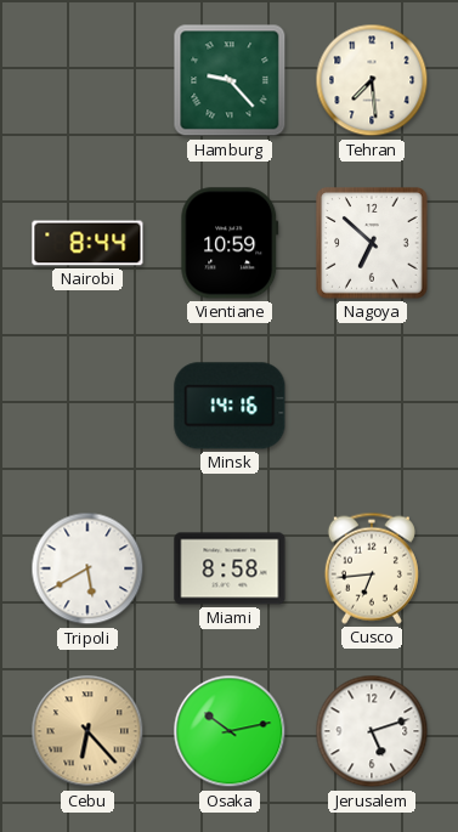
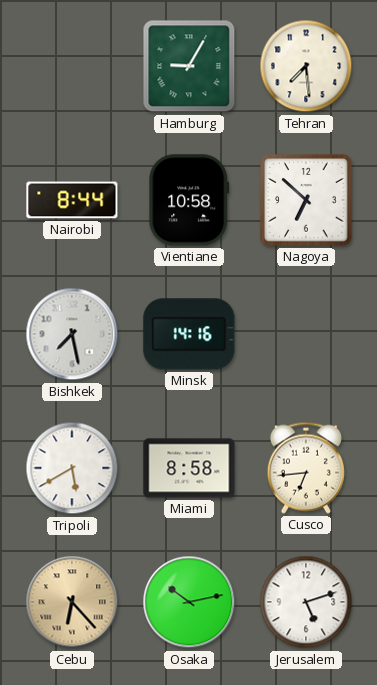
Hamburg: 9:23 -> 9:05
Vientiane: 10:59 -> 10:58
Bishkek: none -> 7:28
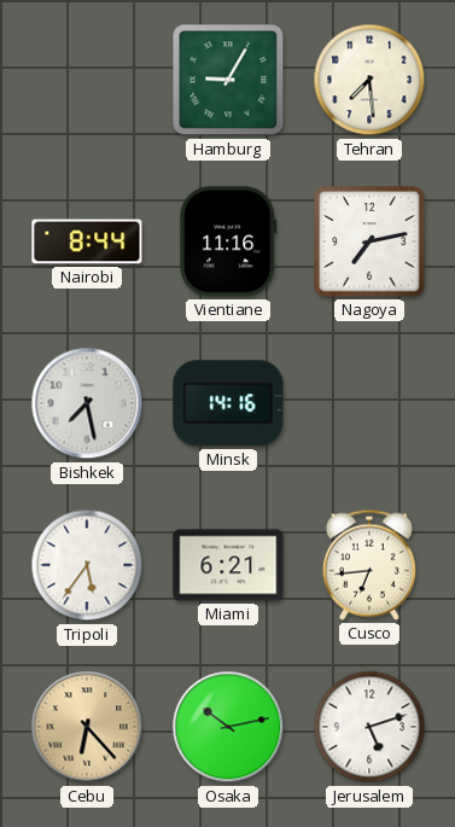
Vientiane: 10:58 -> 11:16
Nagoya: 6:52 -> 7:13
Tripoli: 5:40 -> 5:36
Miami: 8:58 -> 6:21
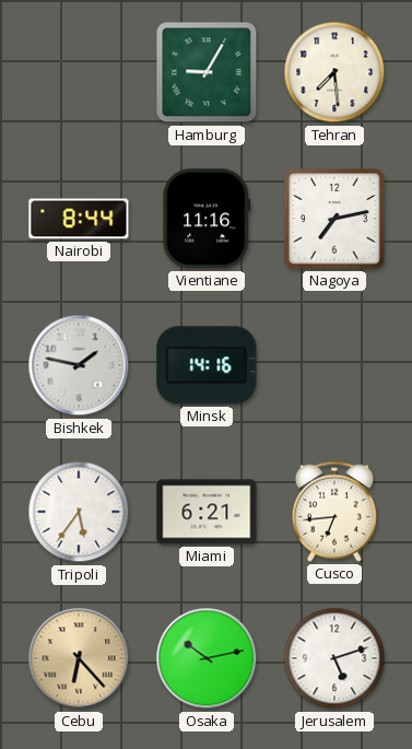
Bishkek: 7:28 -> 1:47
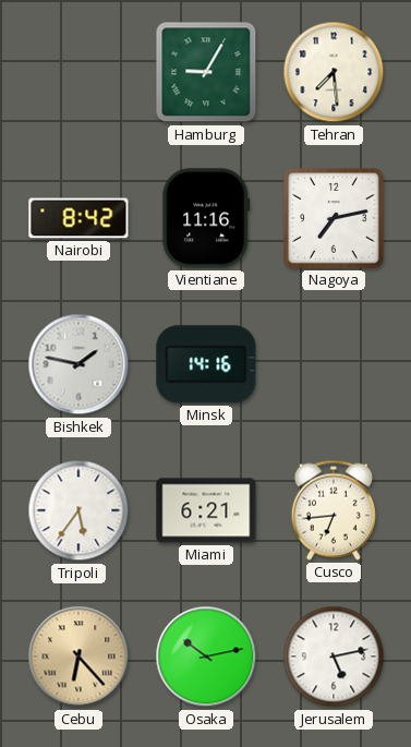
Nairobi: 8:44 -> 8:42
Jerusalem: 5:12 -> 5:13
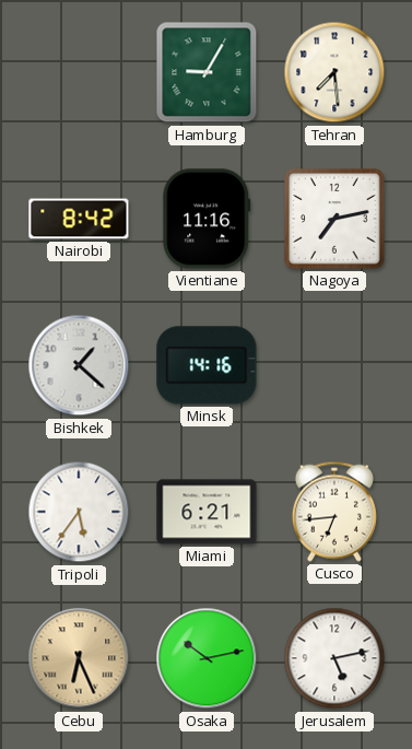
Bishkek: 1:47 -> 1:22
Cebu: 6:23 -> 6:26
